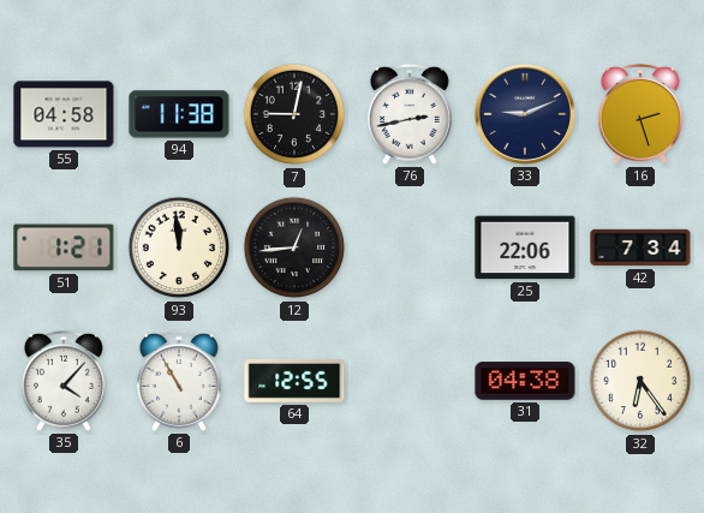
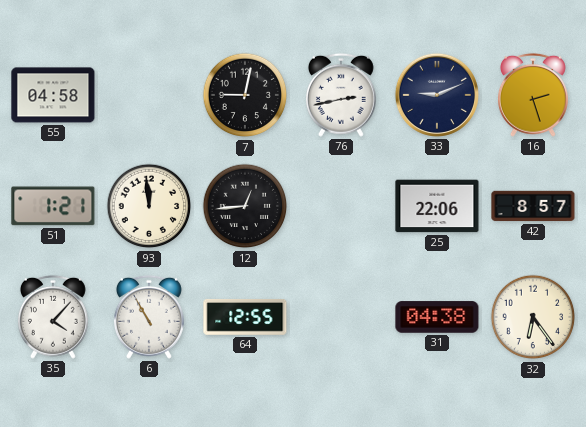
94: 11:38 -> none
42: 7:34 -> 8:57
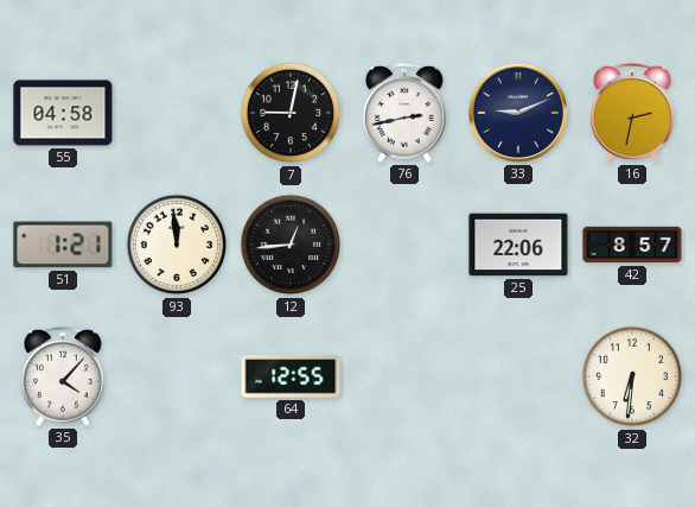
16: 2:27 -> 2:32
6: 10:55 -> none
31: 04:38 -> none
32: 6:24 -> 6:31
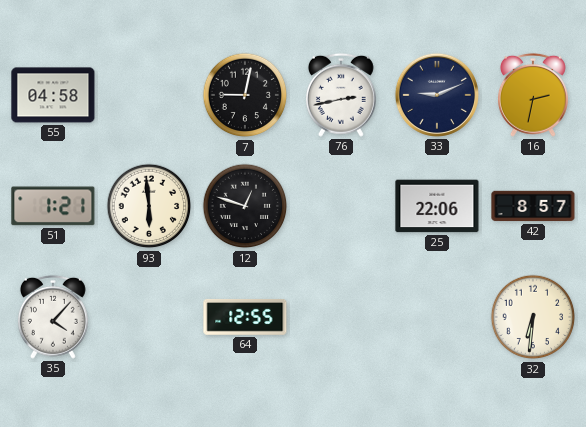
93: 11:59 -> 5:59
12: 12:44 -> 12:48
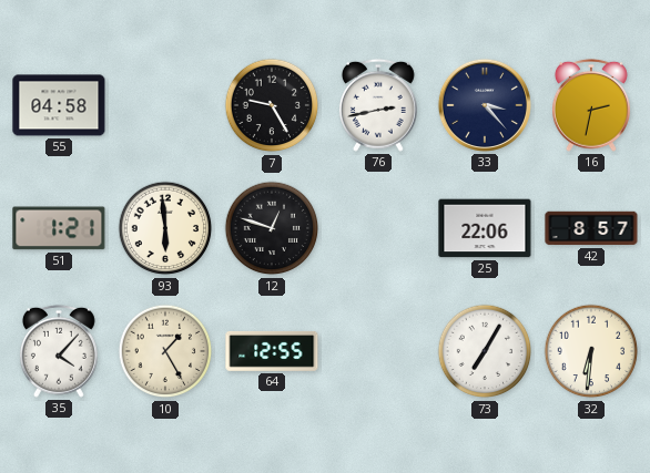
7: 9:02 -> 9:25
33: 9:11 -> 3:23
10: none -> 1:25
73: none -> 7:05
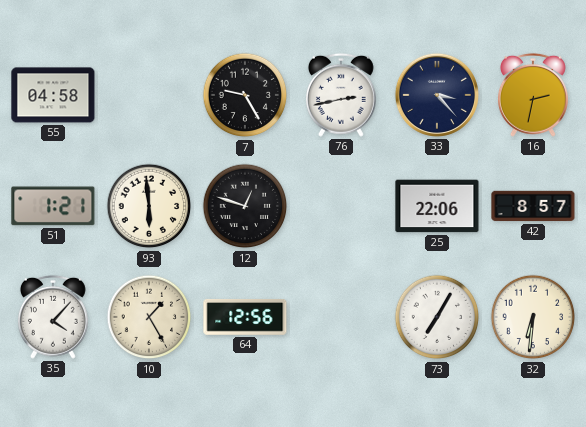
64: 12:55 -> 12:56
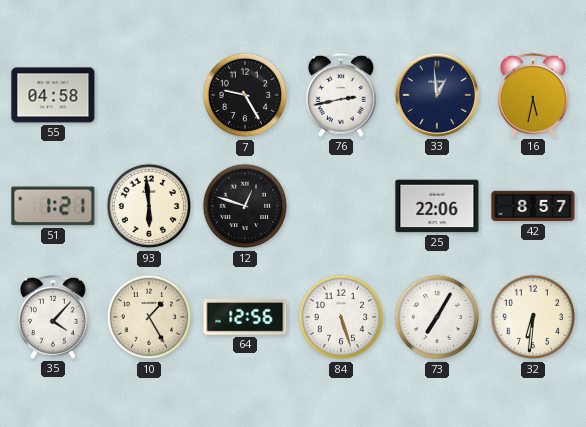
33: 3:23 -> 12:59
16: 2:32 -> 5:32
84: none -> 5:27
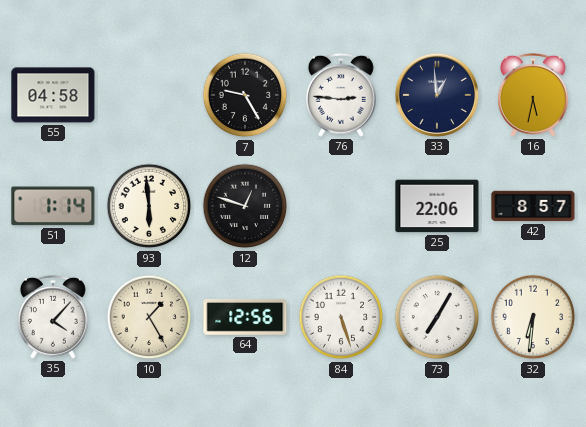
76: 2:43 -> 2:46
51: 1:21 -> 1:14
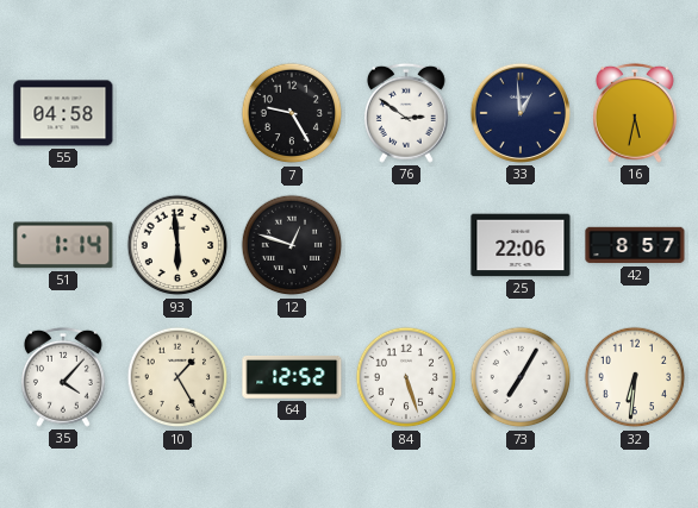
76: 2:46 -> 2:51
64: 12:56 -> 12:52
